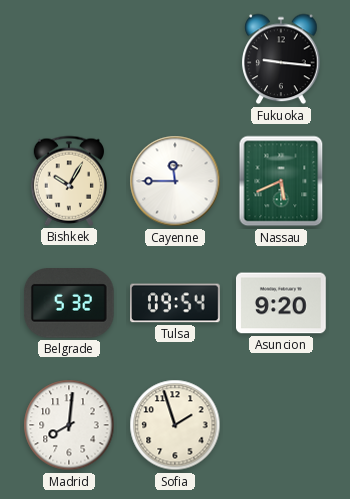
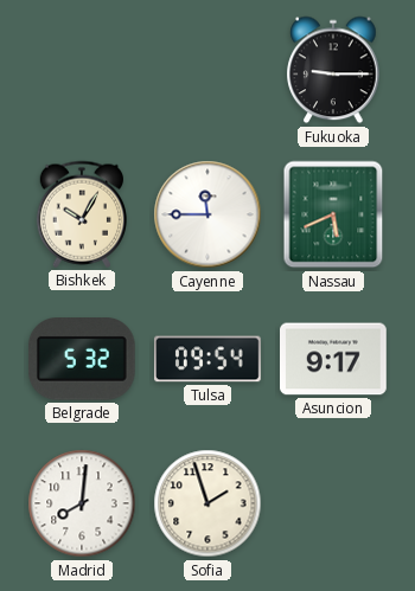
Fukuoka: 9:16 -> 9:15
Asuncion: 9:20 -> 9:17
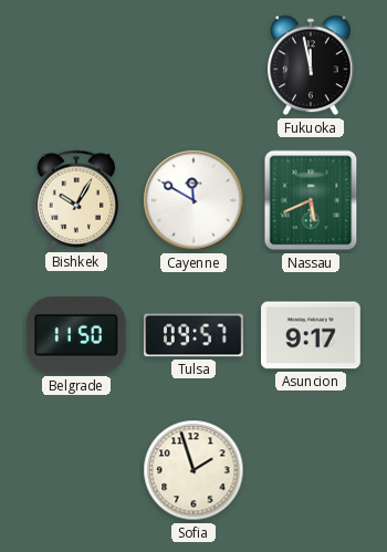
Fukuoka: 9:15 -> 11:58
Cayenne: 11:45 -> 11:50
Belgrade: 5:32 -> 11:50
Tulsa: 09:54 -> 09:57
Madrid: 8:01 -> none
